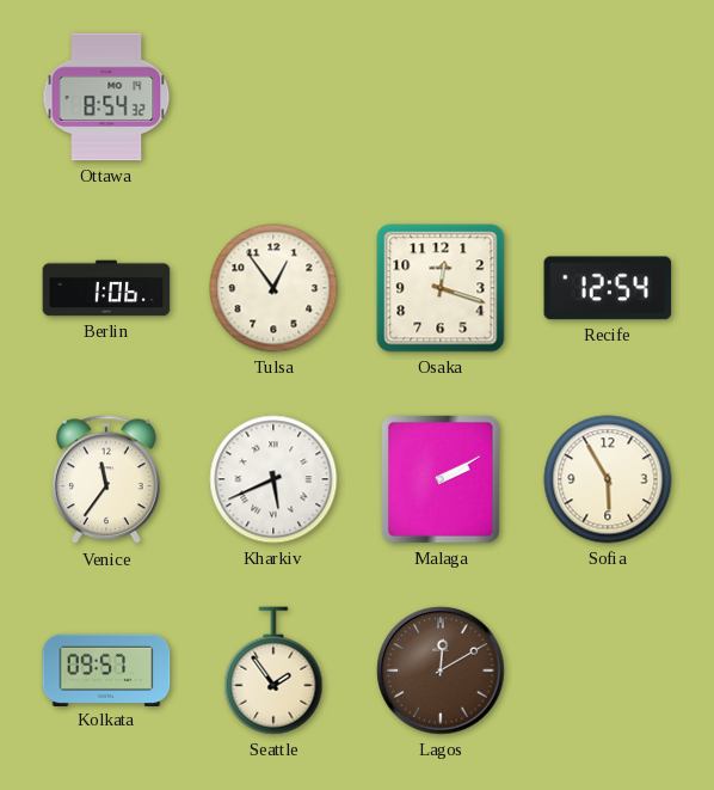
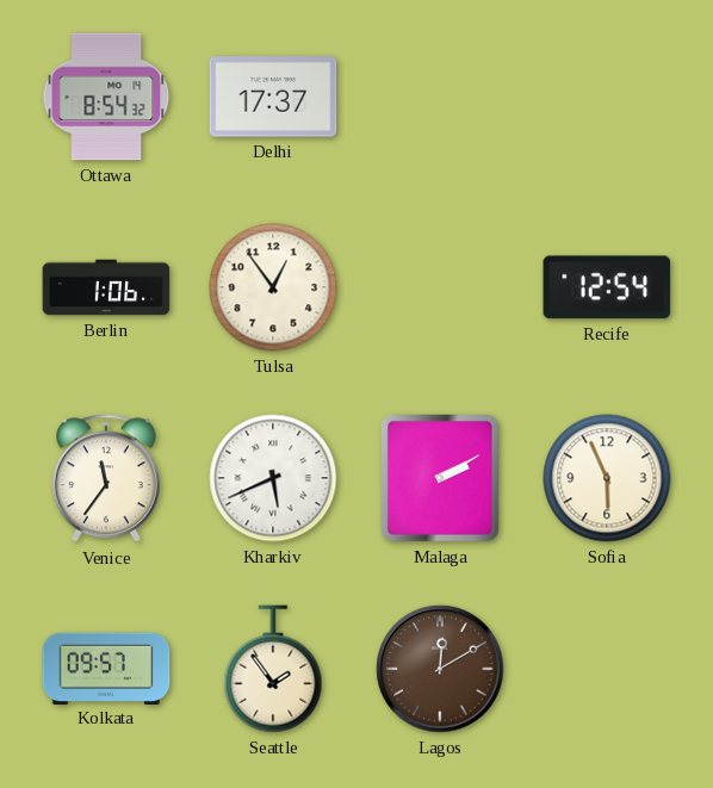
Delhi: none -> 17:37
Osaka: 12:18 -> none
Sofia: 5:55 -> 5:56
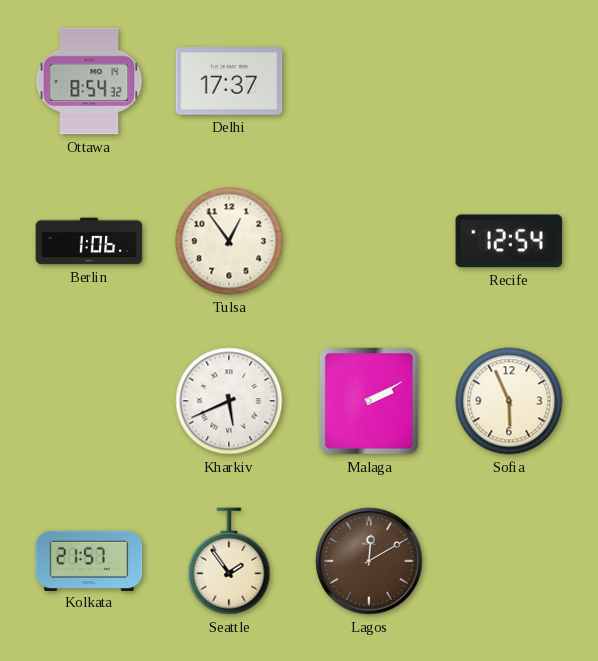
Venice: 11:36 -> none
Kolkata: 09:57 -> 21:57
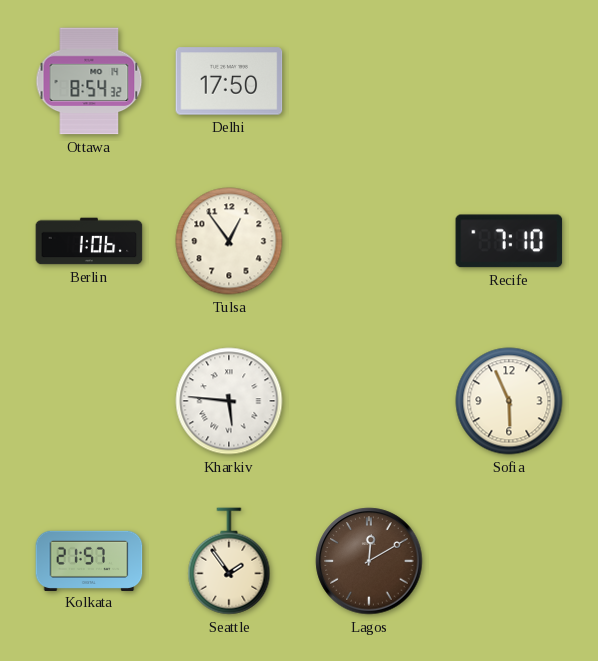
Delhi: 17:37 -> 17:50
Recife: 12:54 -> 7:10
Kharkiv: 5:41 -> 5:46
Malaga: 2:10 -> none
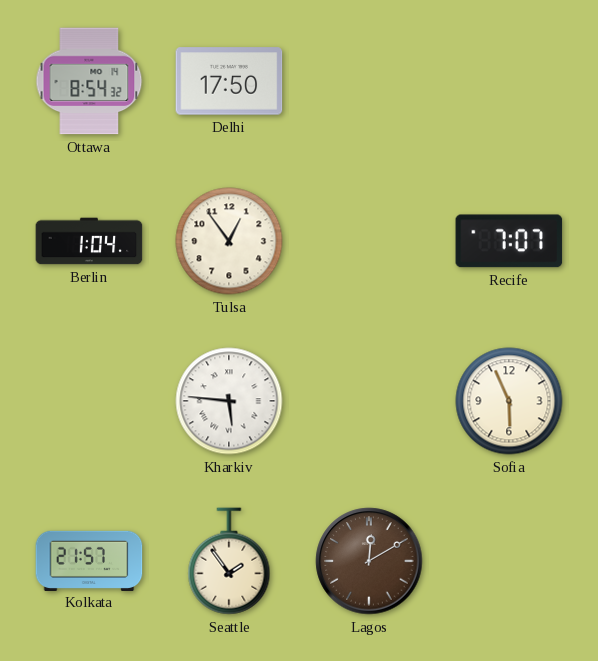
Berlin: 1:06 -> 1:04
Recife: 7:10 -> 7:07
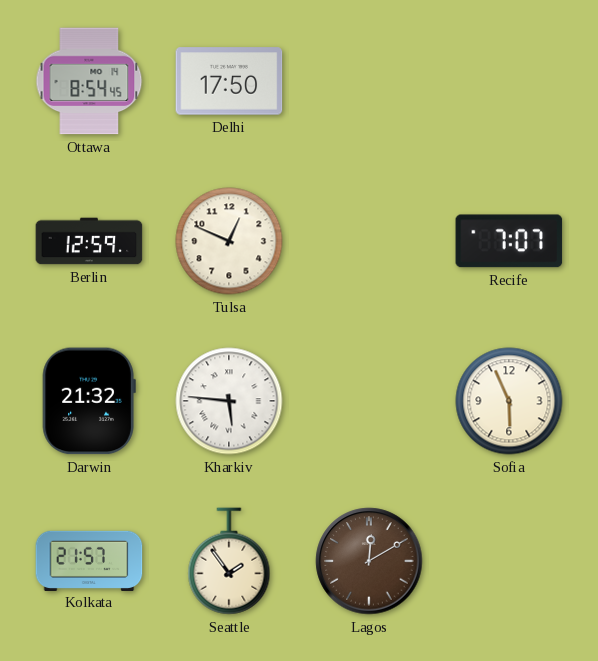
Ottawa: 8:54:32 -> 8:54:45
Berlin: 1:04 -> 12:59
Tulsa: 12:54 -> 12:49
Darwin: none -> 21:32
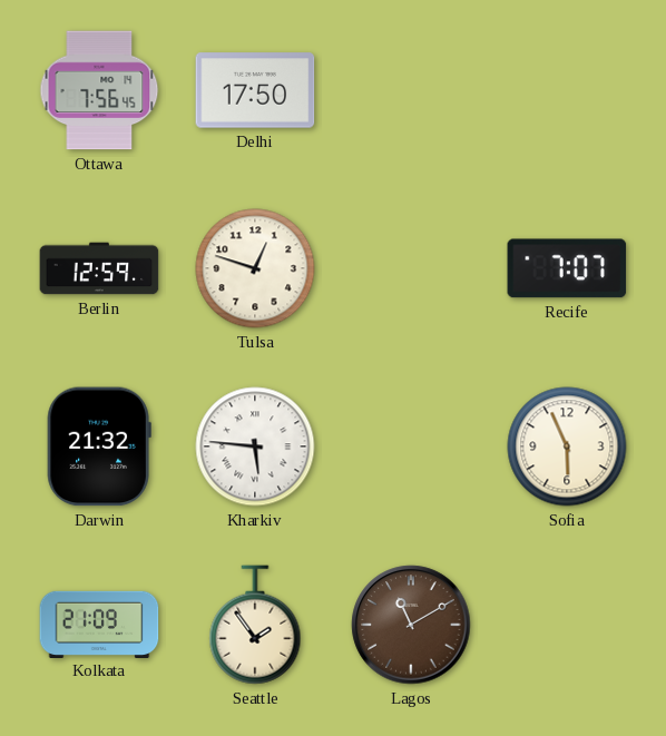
Ottawa: 8:54 -> 7:56
Tulsa: 12:49 -> 12:48
Kolkata: 21:57 -> 21:09
Lagos: 12:10 -> 11:10
